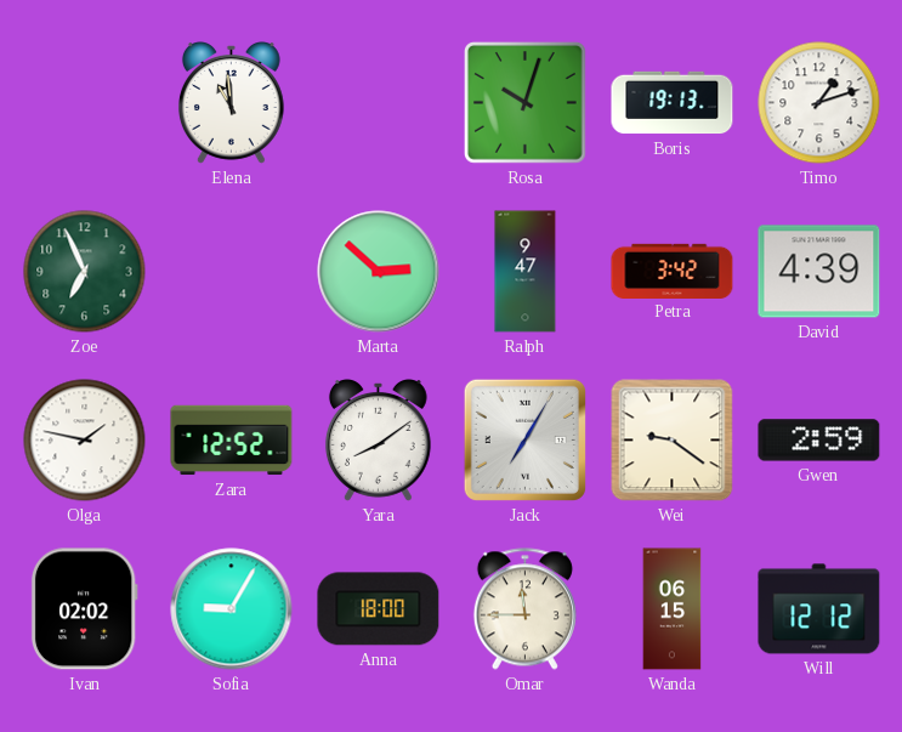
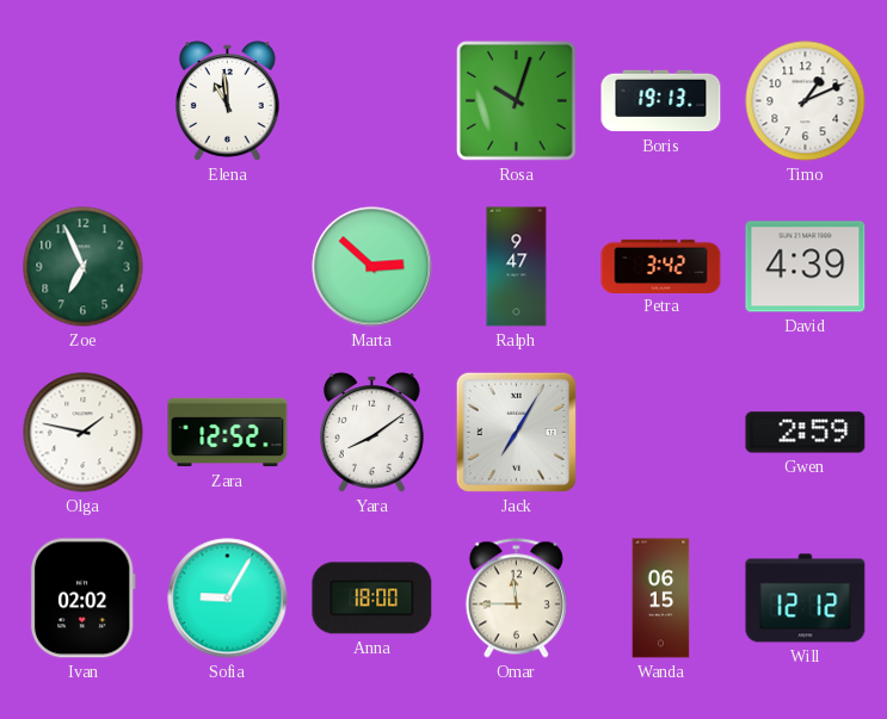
Timo: 1:12 -> 1:11
Wei: 9:21 -> none
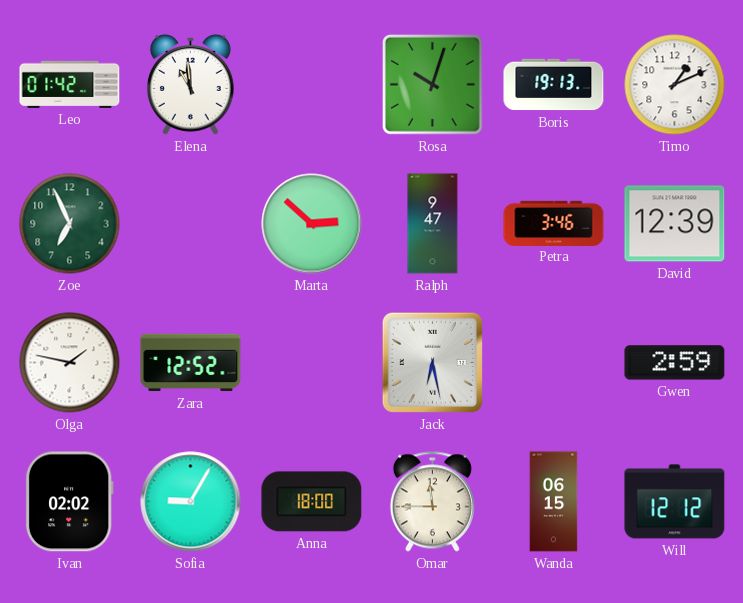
Leo: none -> 01:42
Petra: 3:42 -> 3:46
David: 4:39 -> 12:39
Yara: 8:09 -> none
Jack: 7:05 -> 6:28
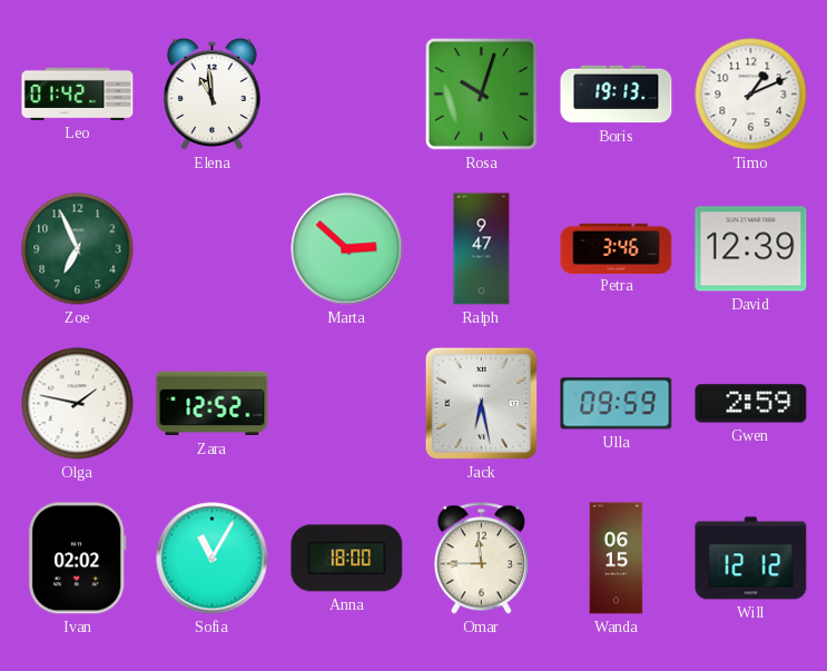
Ulla: none -> 09:59
Sofia: 9:05 -> 11:05
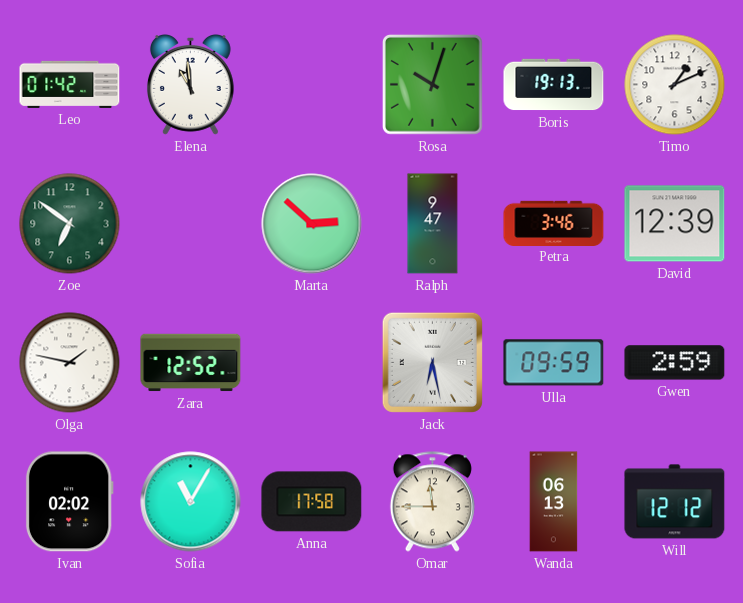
Zoe: 6:56 -> 6:51
Anna: 18:00 -> 17:58
Wanda: 06:15 -> 06:13
